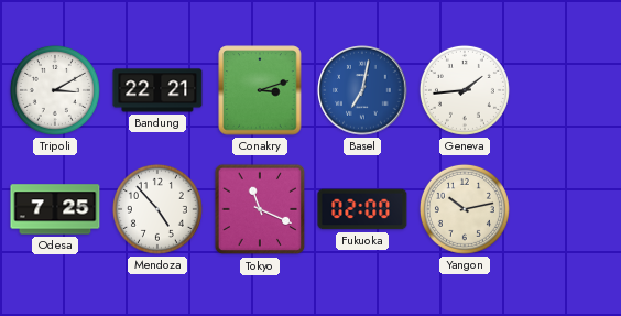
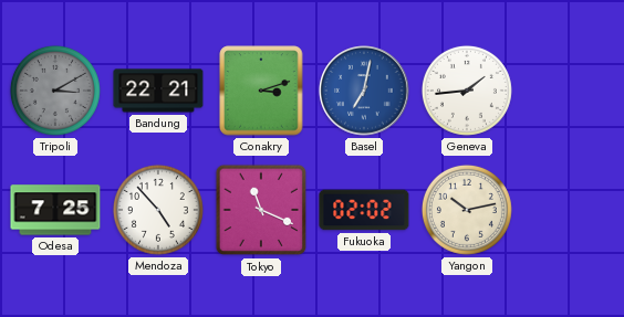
Tripoli dial: white -> grey
Fukuoka: 02:00 -> 02:02
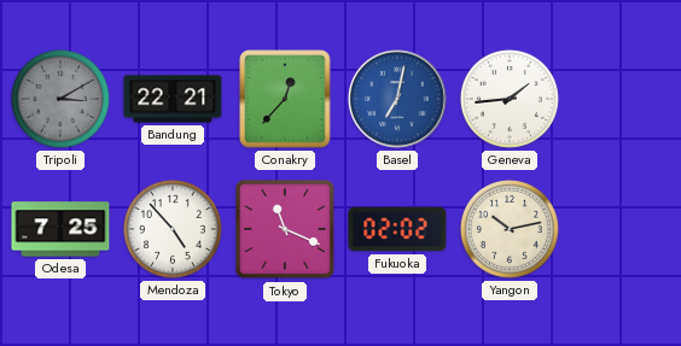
Conakry: 3:12 -> 12:37
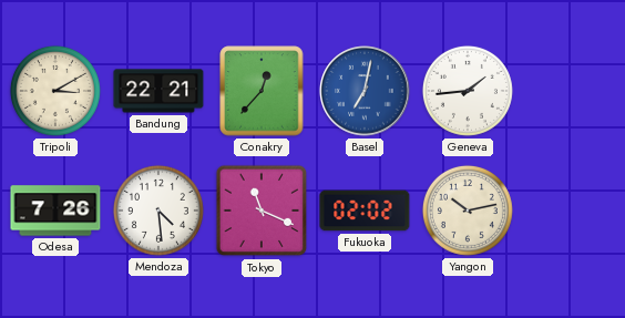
Tripoli dial: grey -> cream
Odesa: 7:25 -> 7:26
Mendoza: 4:53 -> 4:29
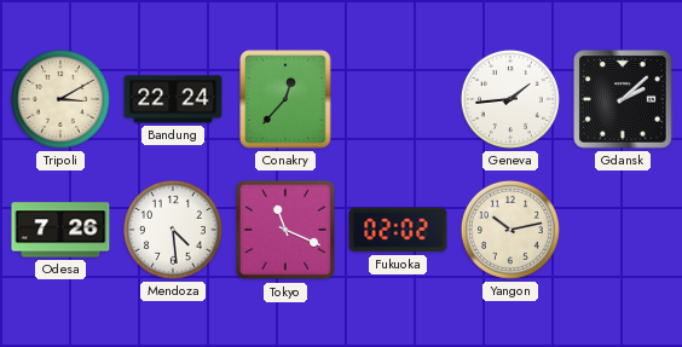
Bandung: 22:21 -> 22:24
Basel: 7:02 -> none
Gdansk: none -> 2:08
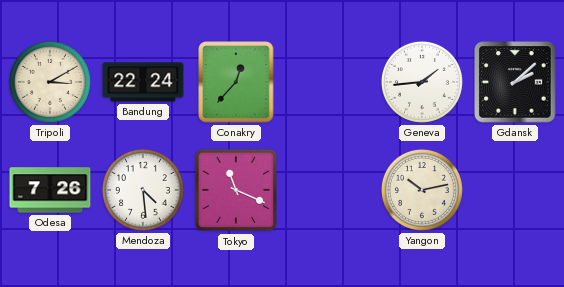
Fukuoka: 02:02 -> none
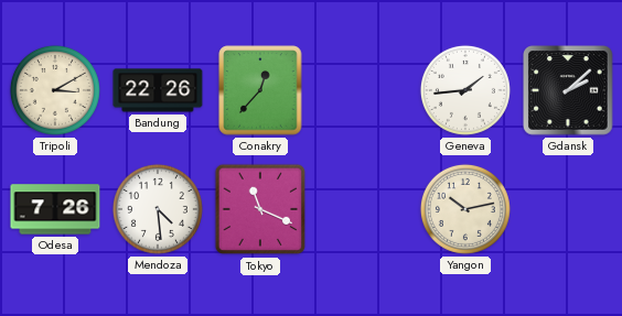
Bandung: 22:24 -> 22:26
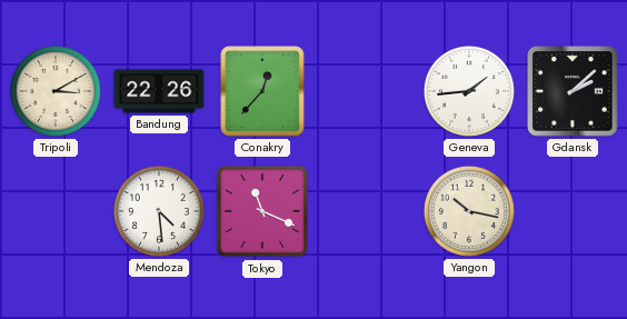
Odesa: 7:26 -> none
Yangon: 10:13 -> 10:17
